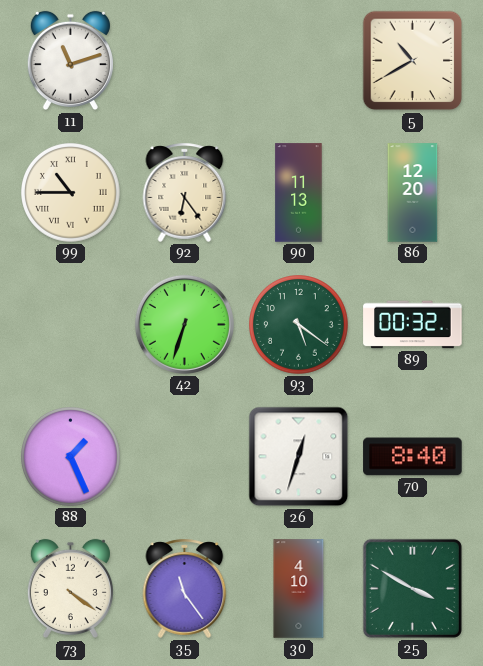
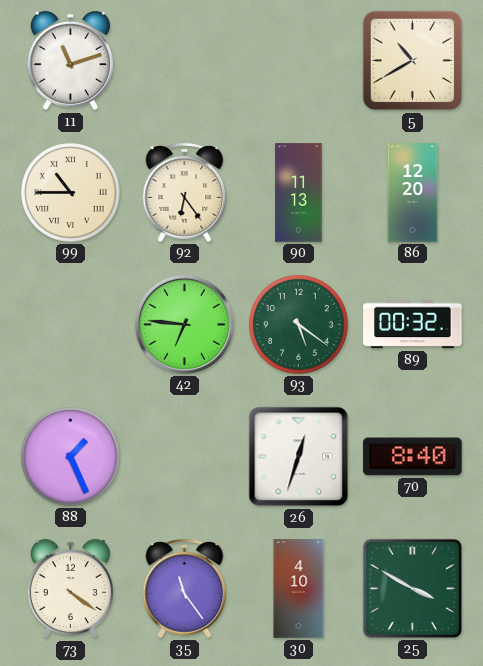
42: 6:33 -> 6:46
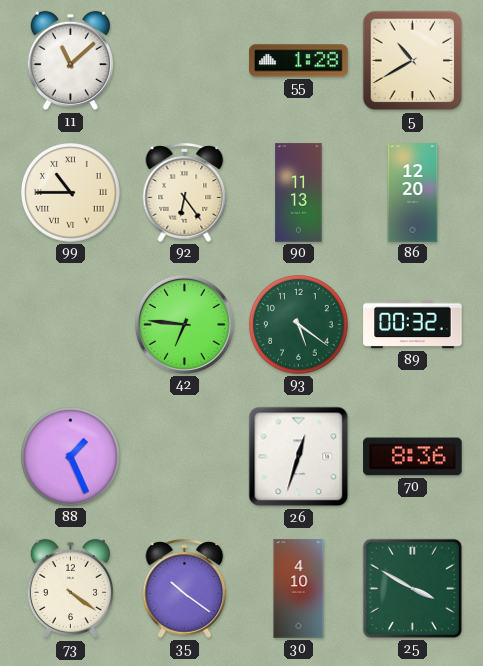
11: 11:12 -> 11:08
55: none -> 1:28
70: 8:40 -> 8:36
35: 11:24 -> 10:21
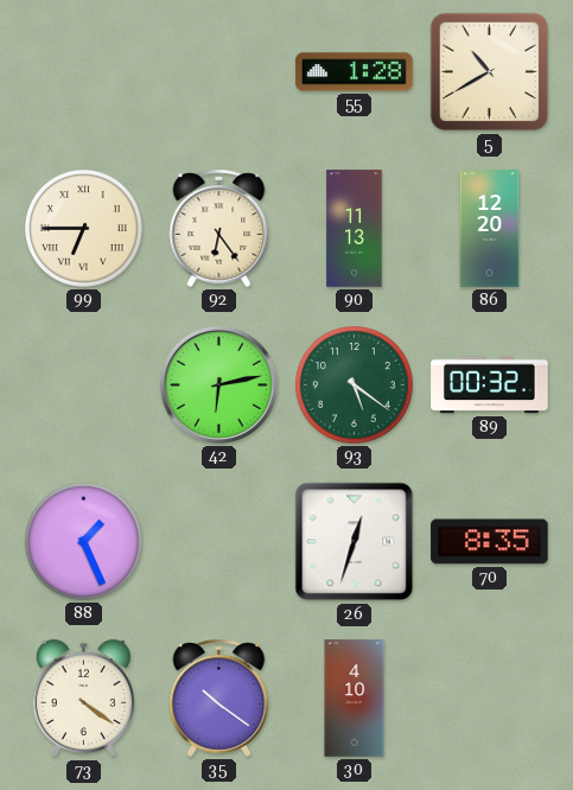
11: 11:08 -> none
99: 10:45 -> 6:45
42: 6:46 -> 6:13
70: 8:36 -> 8:35
25: 3:50 -> none
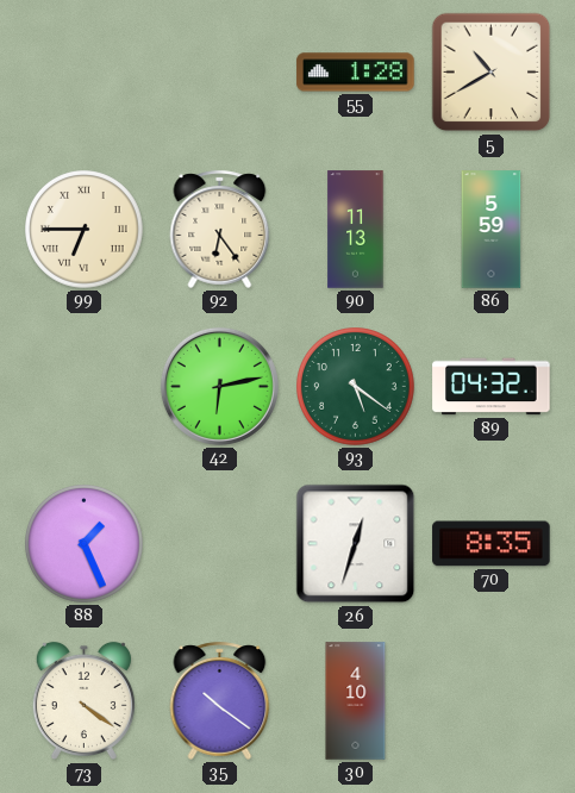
86: 12:20 -> 5:59
89: 00:32 -> 04:32
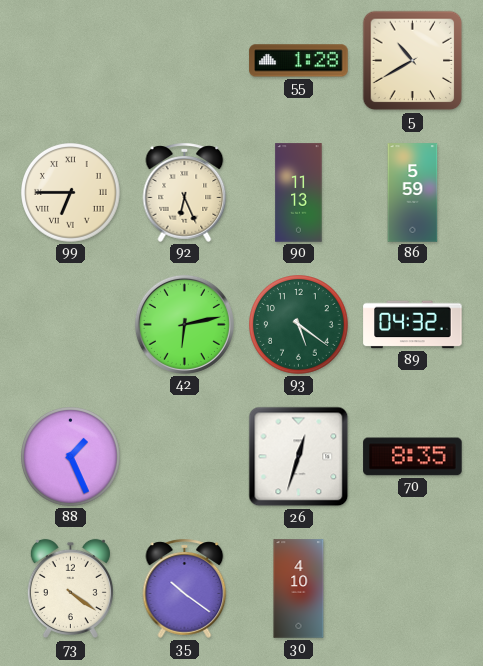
92: 6:24 -> 6:26
